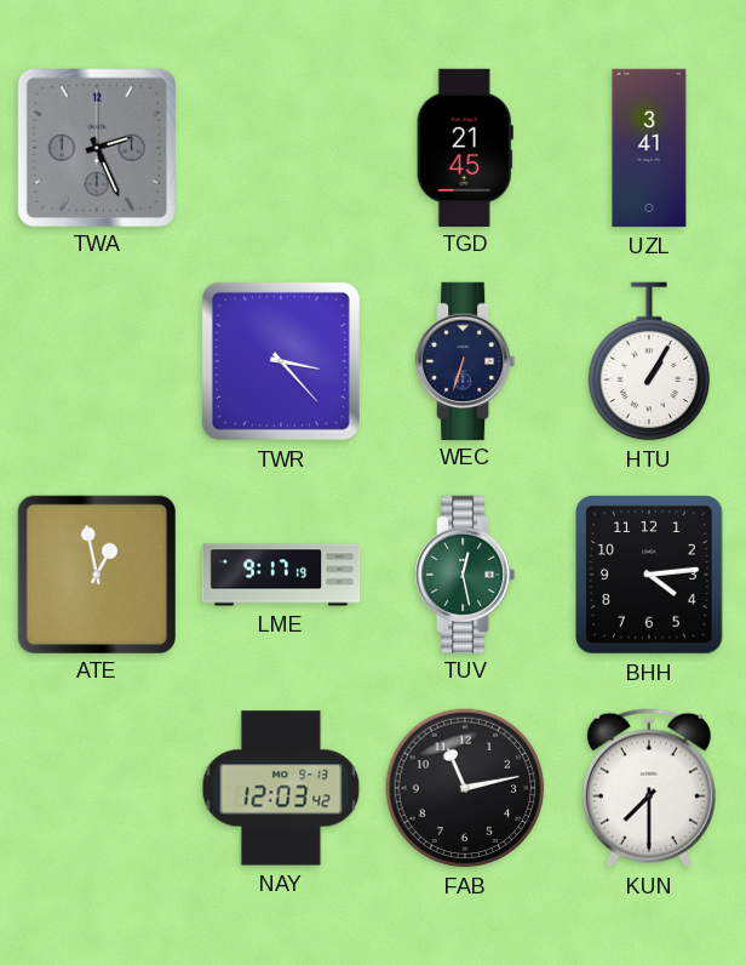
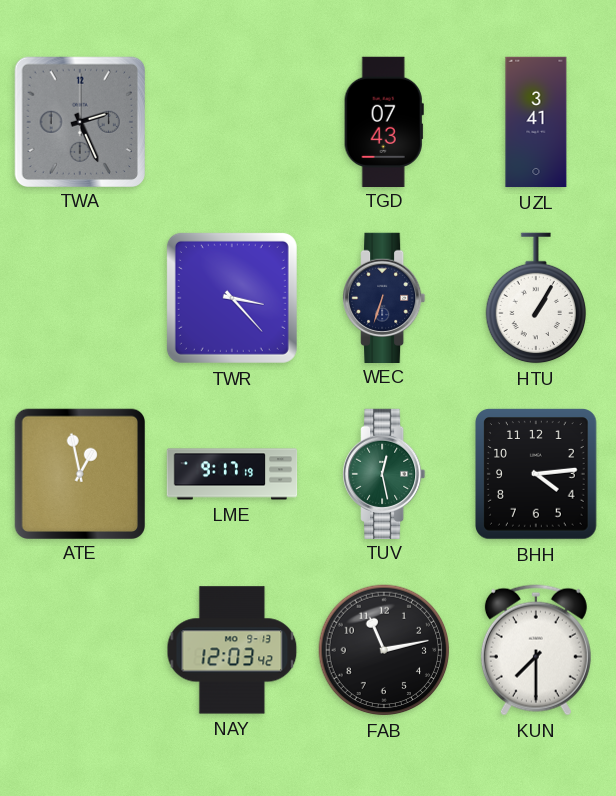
TGD: 21:45 -> 07:43
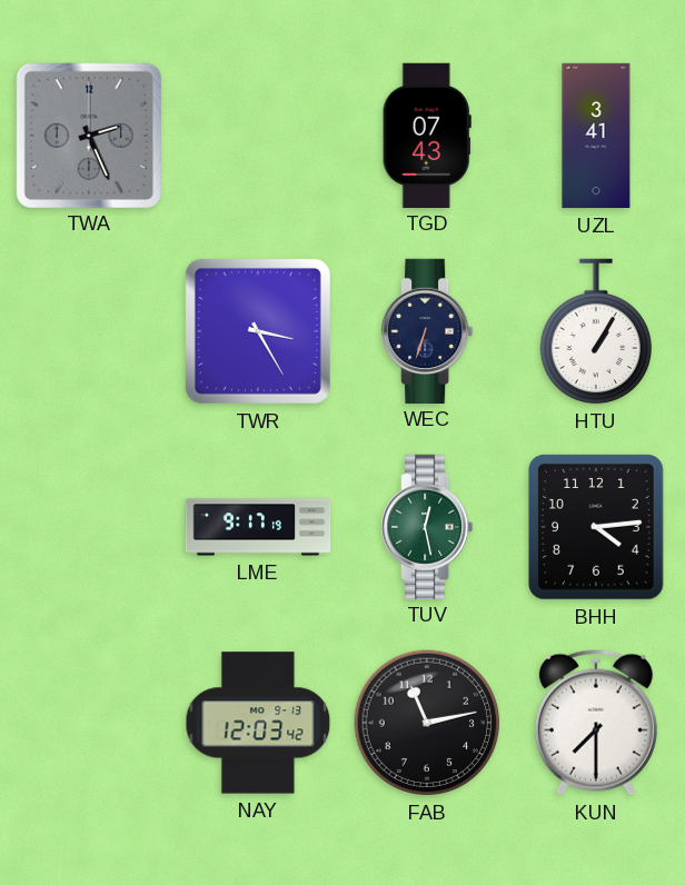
TWR: 3:23 -> 3:25
ATE: 12:58 -> none
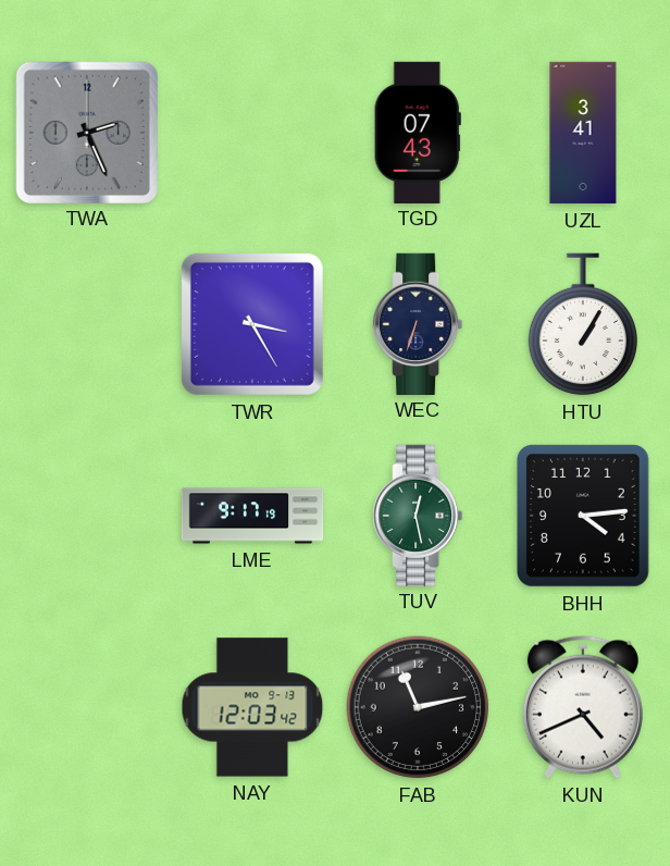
KUN: 7:30 -> 4:41
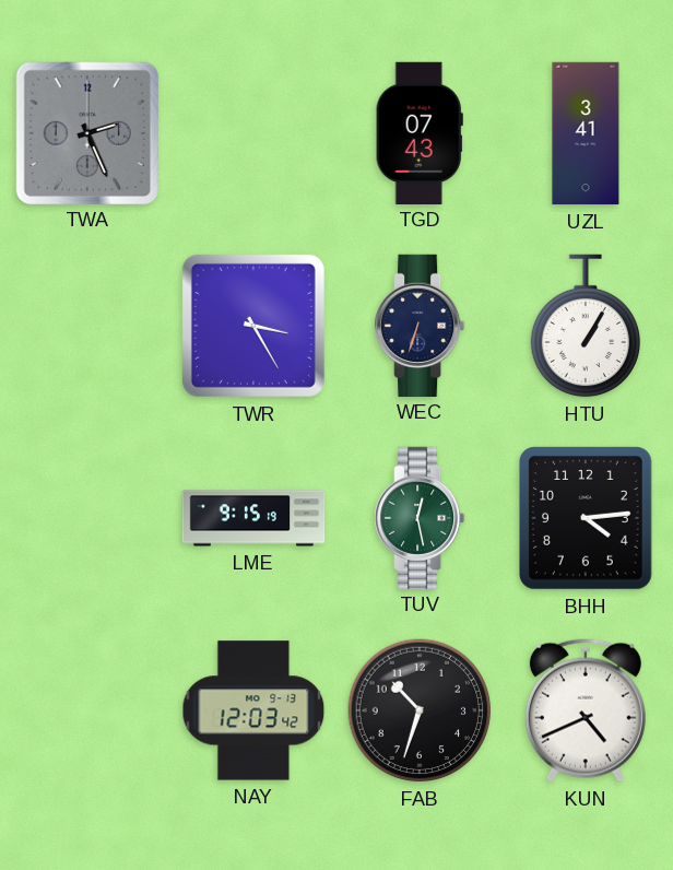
LME: 9:17 -> 9:15
FAB: 11:13 -> 10:33
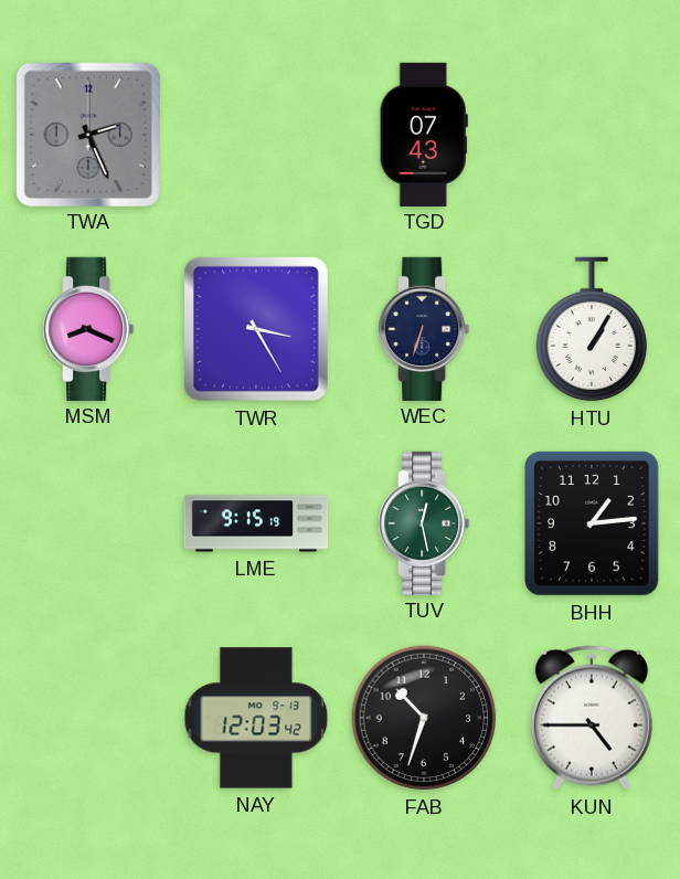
UZL: 3:41 -> none
MSM: none -> 8:19
BHH: 4:14 -> 1:14
KUN: 4:41 -> 4:45
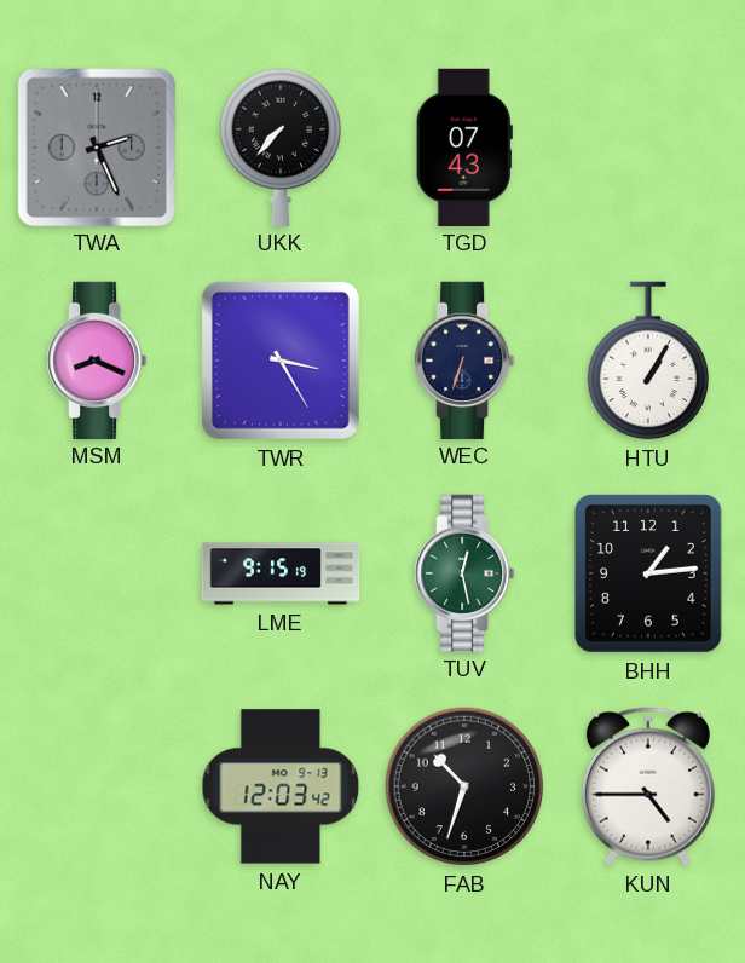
UKK: none -> 7:37
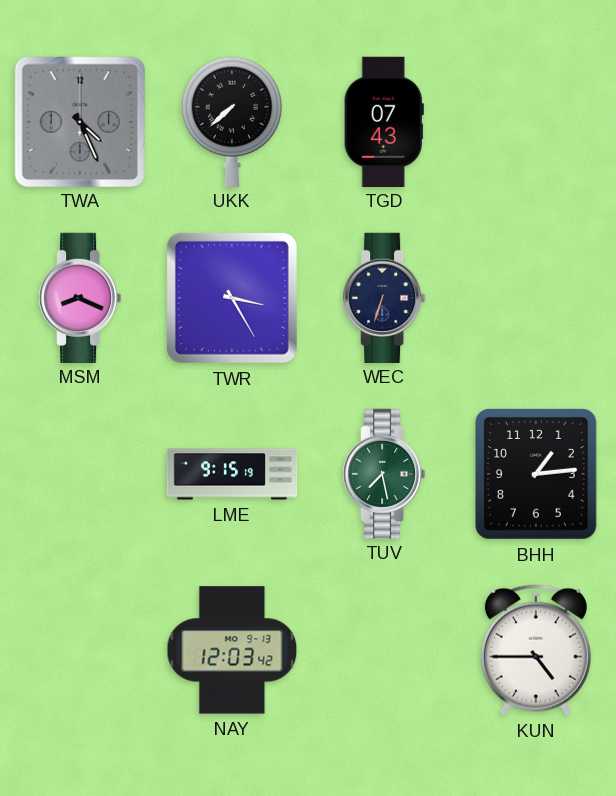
TWA: 2:26 -> 4:26
UKK: 7:37 -> 7:38
HTU: 1:05 -> none
TUV: 12:28 -> 7:28
FAB: 10:33 -> none
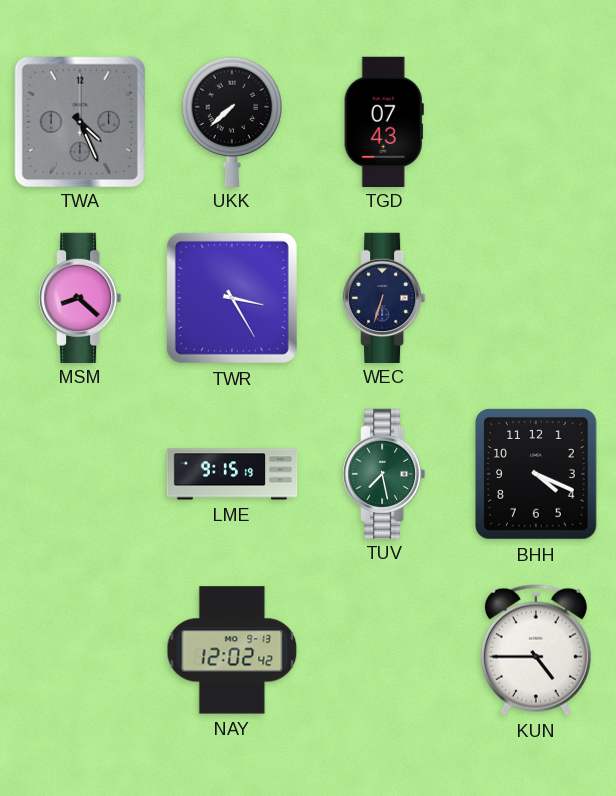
MSM: 8:19 -> 8:22
BHH: 1:14 -> 4:19
NAY: 12:03 -> 12:02
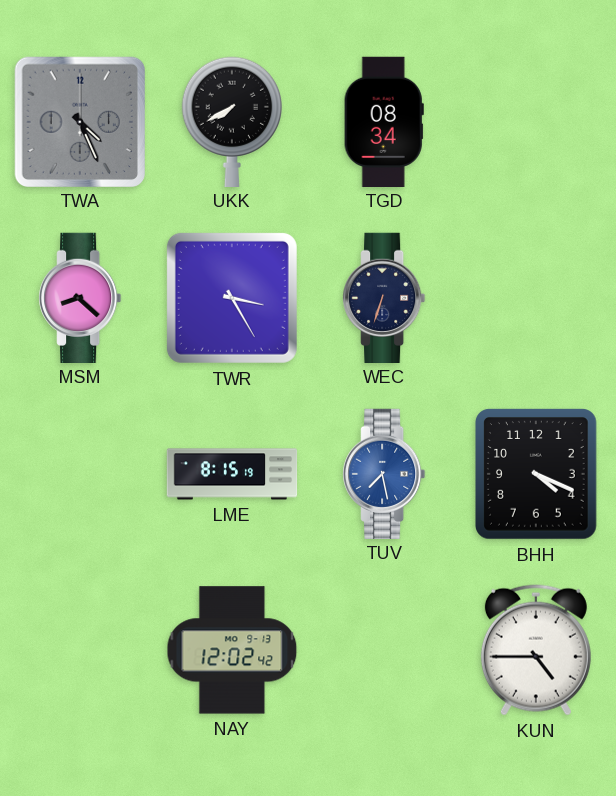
UKK: 7:38 -> 7:40
TGD: 07:43 -> 08:34
LME: 9:15 -> 8:15
TUV dial: green -> blue
